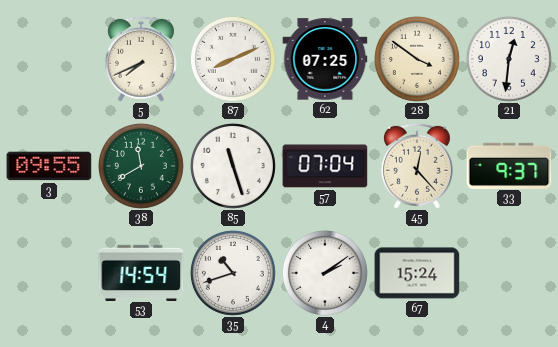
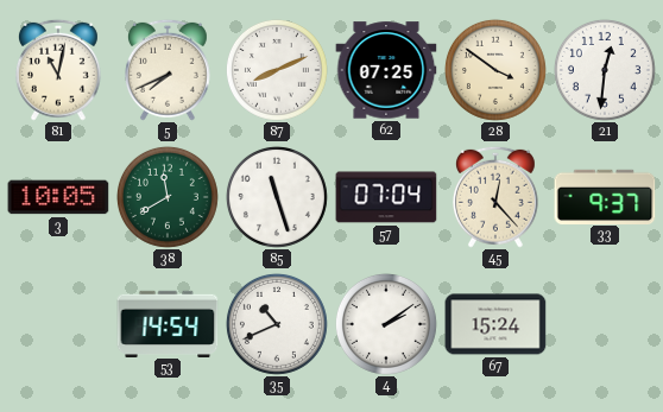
81: none -> 11:02
3: 09:55 -> 10:05
35: 10:42 -> 10:41
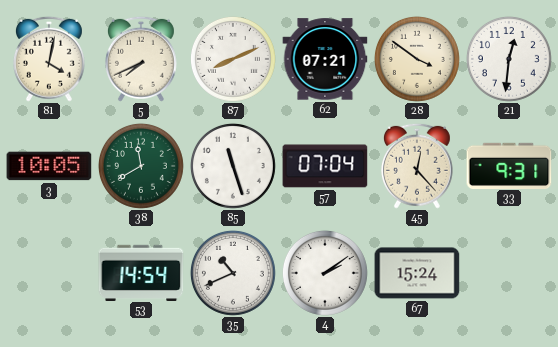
81: 11:02 -> 4:02
62: 07:25 -> 07:21
33: 9:37 -> 9:31
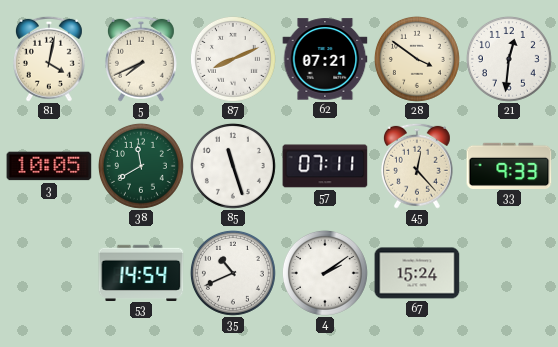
57: 07:04 -> 07:11
33: 9:31 -> 9:33
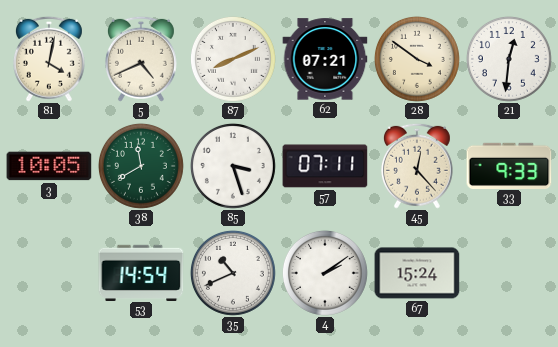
5: 7:41 -> 4:41
85: 11:27 -> 3:27
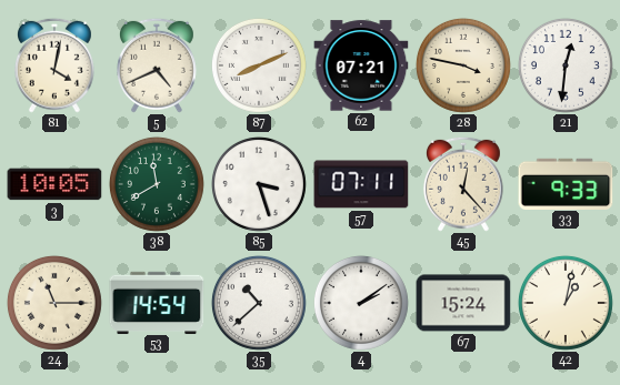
28: 3:51 -> 3:47
24: none -> 11:15
35: 10:41 -> 10:38
42: none -> 1:02
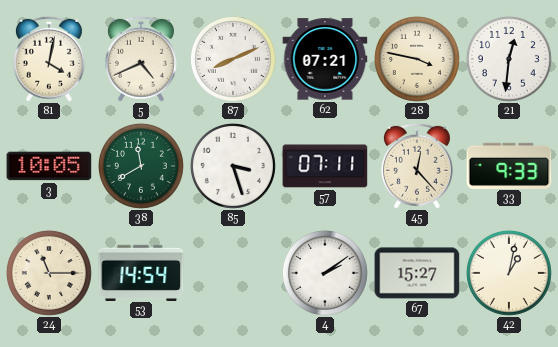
35: 10:38 -> none
67: 15:24 -> 15:27
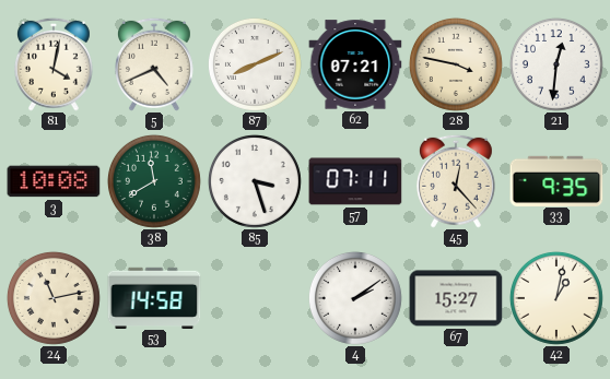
3: 10:05 -> 10:08
33: 9:33 -> 9:35
24: 11:15 -> 11:13
53: 14:54 -> 14:58
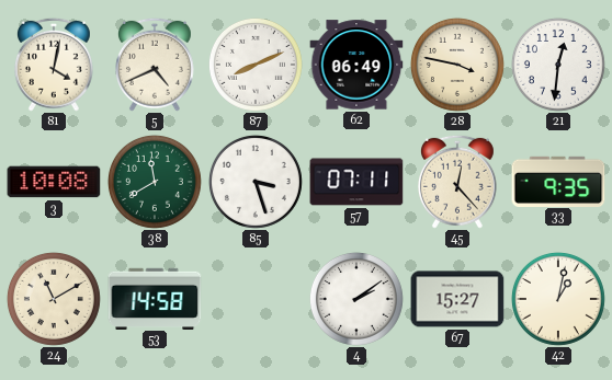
62: 07:21 -> 06:49
24: 11:13 -> 11:10
